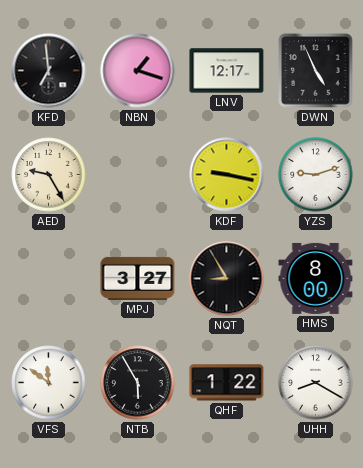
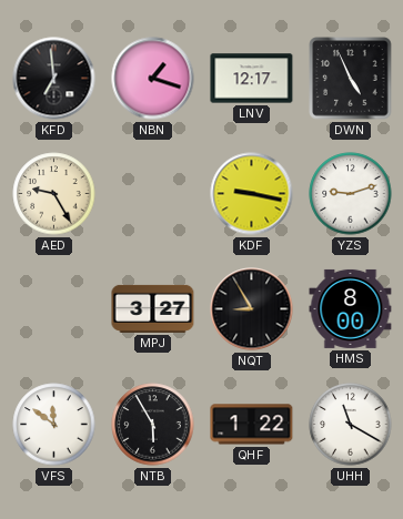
UHH: 8:20 -> 11:20
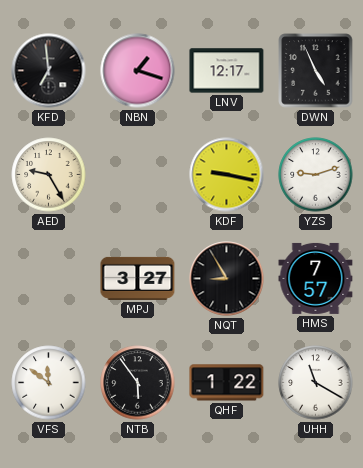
HMS: 8:00 -> 7:57
NTB: 5:55 -> 5:54
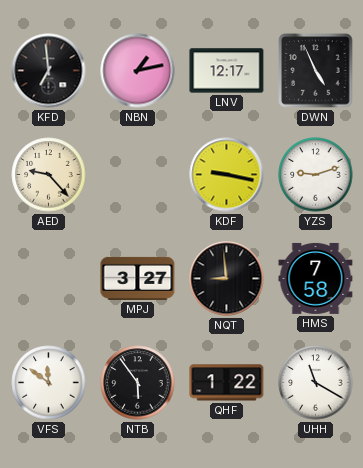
NBN: 1:18 -> 1:13
AED: 9:25 -> 9:23
NQT: 8:55 -> 8:59
HMS: 7:57 -> 7:58
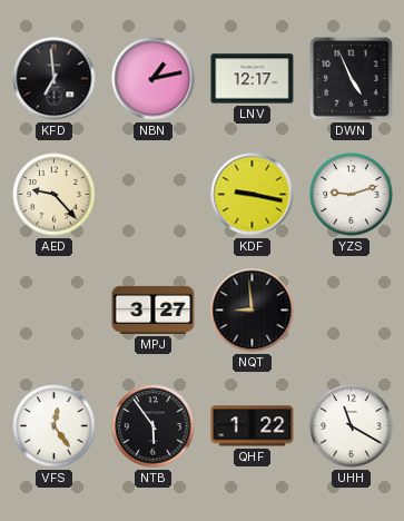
HMS: 7:58 -> none
VFS: 11:51 -> 12:24
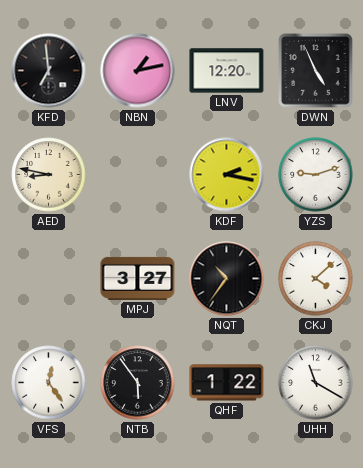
LNV: 12:17 -> 12:20
AED: 9:23 -> 8:47
KDF: 9:17 -> 2:17
NQT: 8:59 -> 10:36
CKJ: none -> 4:08
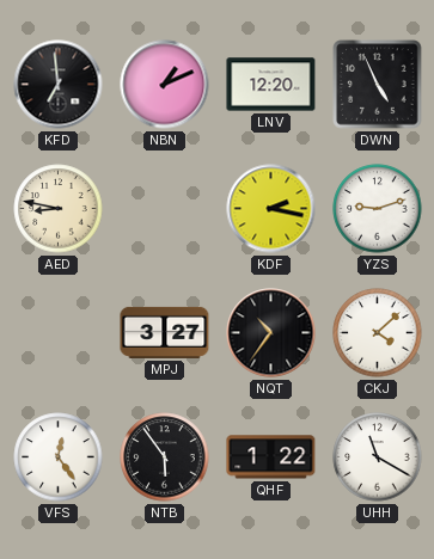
NBN: 1:13 -> 1:11
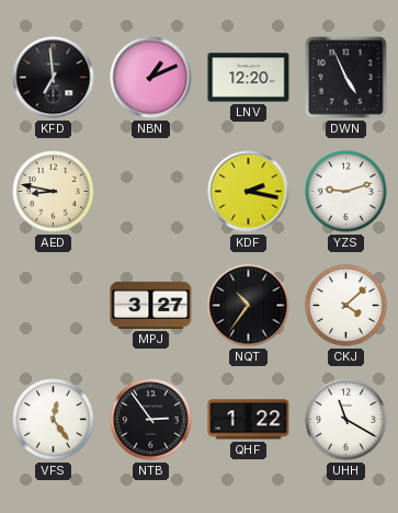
NTB: 5:54 -> 2:54
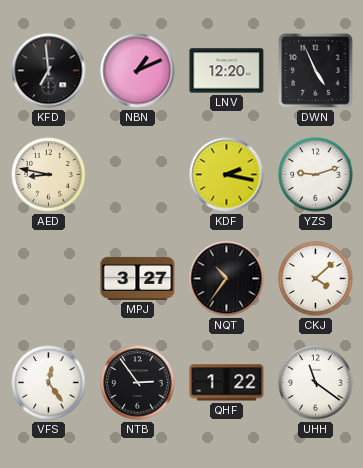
UHH: 11:20 -> 11:21
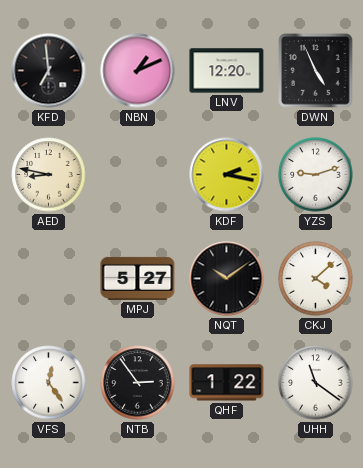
MPJ: 3:27 -> 5:27
NQT: 10:36 -> 10:09
